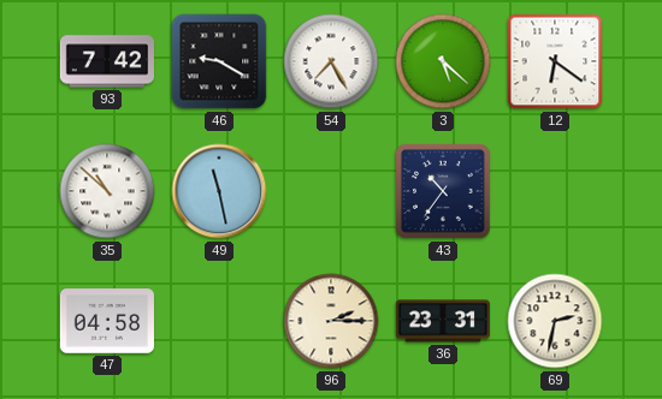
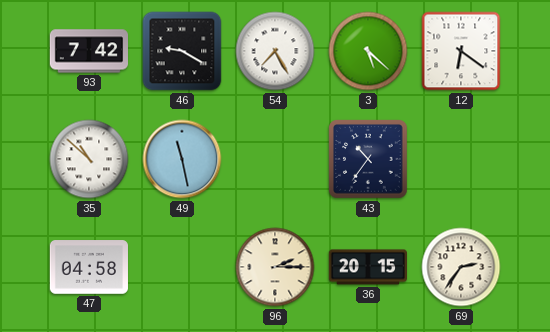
36: 23:31 -> 20:15
69: 2:32 -> 2:36
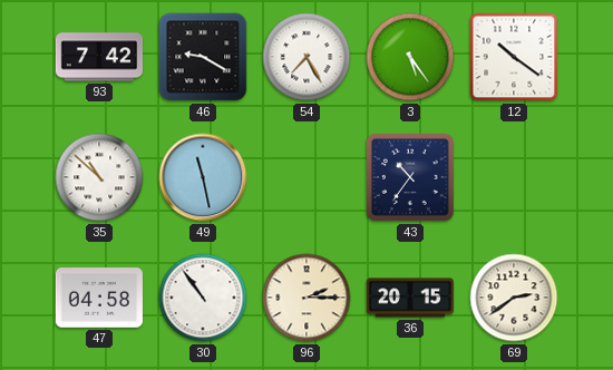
3: 5:22 -> 5:24
12: 6:21 -> 10:21
30: none -> 10:54
69: 2:36 -> 2:39
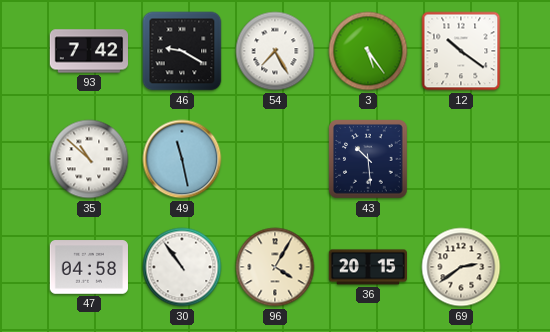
43: 10:36 -> 10:29
96: 2:15 -> 4:05
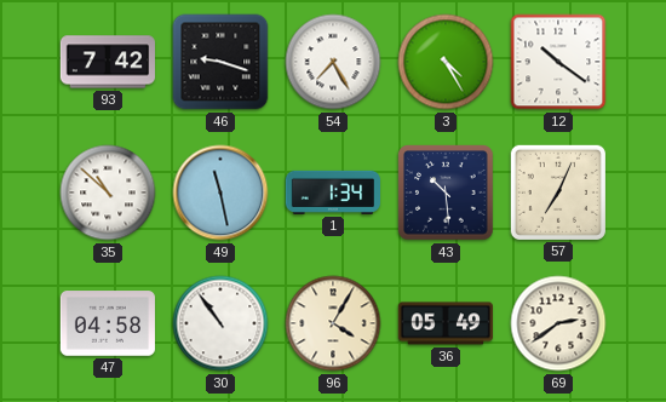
46: 9:20 -> 9:18
3: 5:24 -> 4:25
1: none -> 1:34
57: none -> 7:04
36: 20:15 -> 05:49
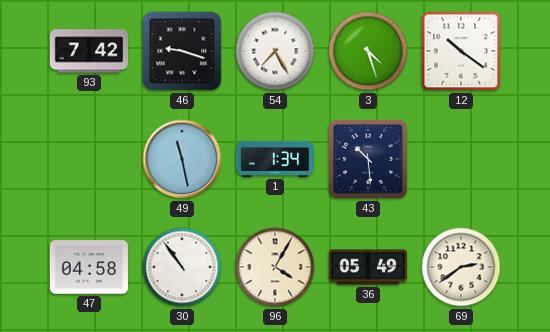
3: 4:25 -> 4:27
35: 10:52 -> none
57: 7:04 -> none
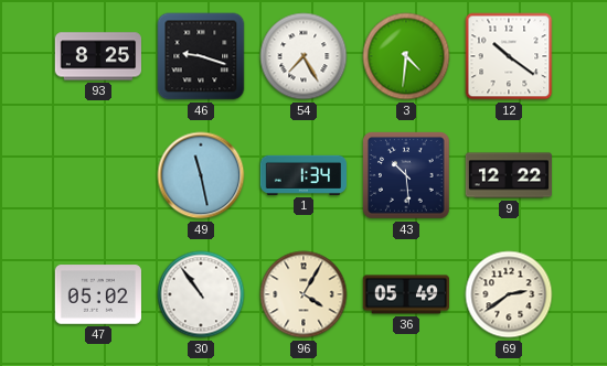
93: 7:42 -> 8:25
3: 4:27 -> 4:31
9: none -> 12:22
47: 04:58 -> 05:02
